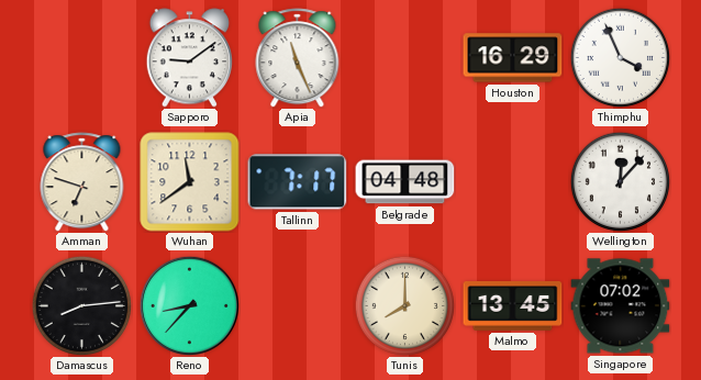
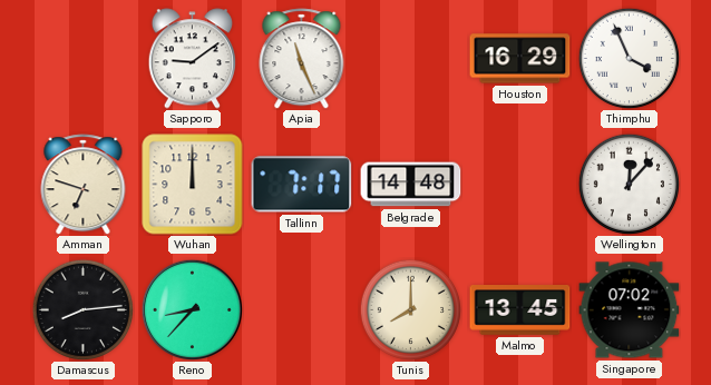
Wuhan: 11:39 -> 12:00
Belgrade: 04:48 -> 14:48
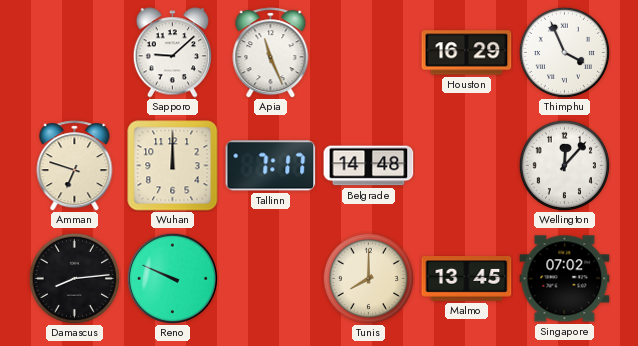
Sapporo: 9:09 -> 9:08
Reno: 8:37 -> 9:49
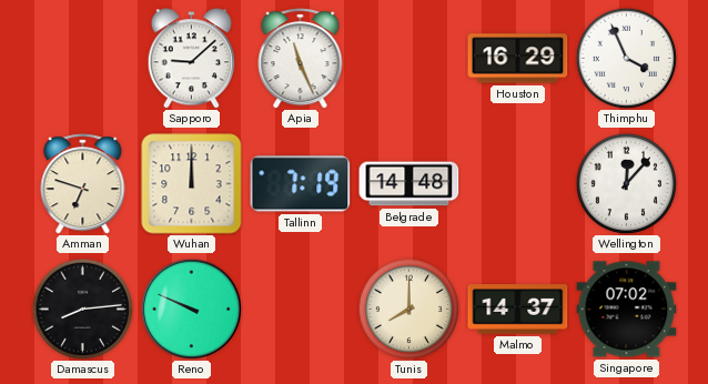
Tallinn: 7:17 -> 7:19
Malmo: 13:45 -> 14:37
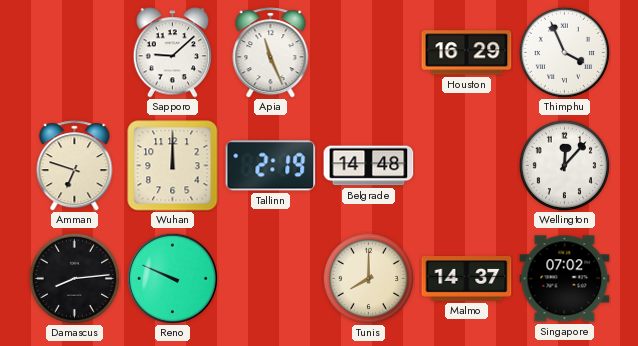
Tallinn: 7:19 -> 2:19
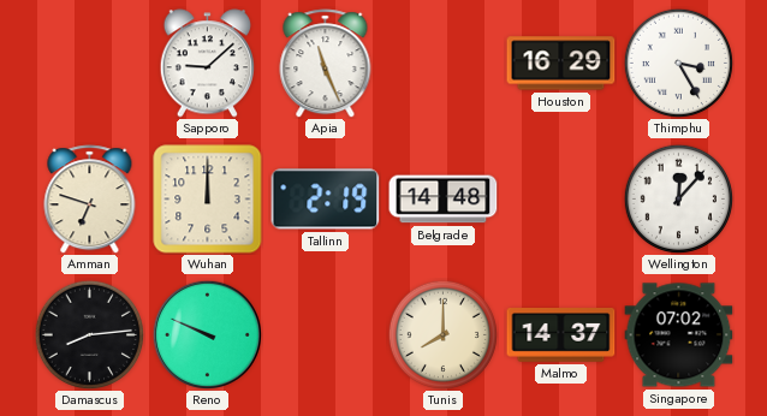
Thimphu: 3:56 -> 3:25
